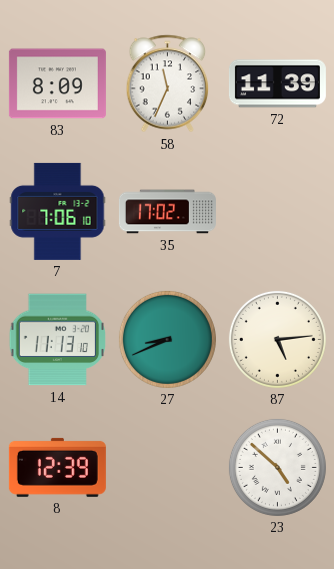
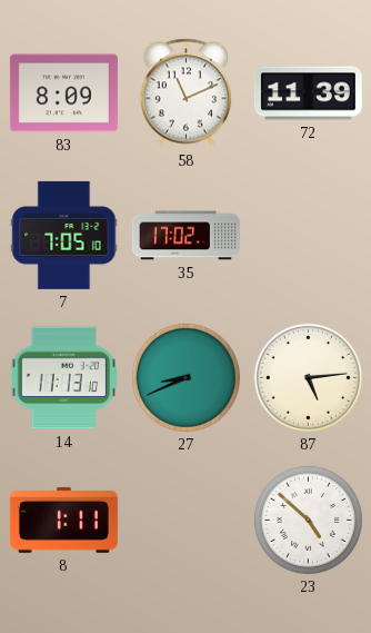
58: 11:34 -> 11:11
7: 7:06 -> 7:05
8: 12:39 -> 1:11
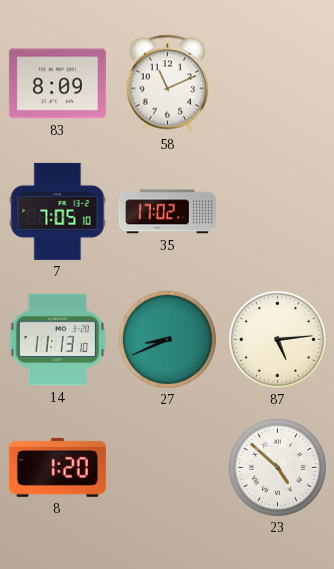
72: 11:39 -> none
8: 1:11 -> 1:20
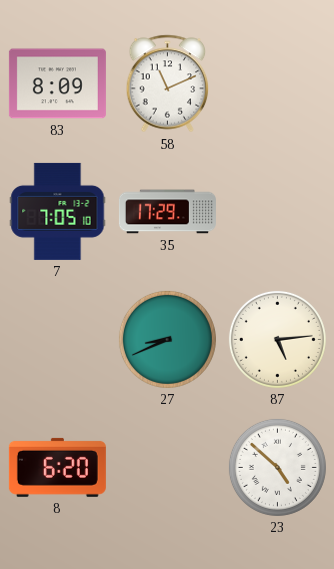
35: 17:02 -> 17:29
14: 11:13 -> none
8: 1:20 -> 6:20
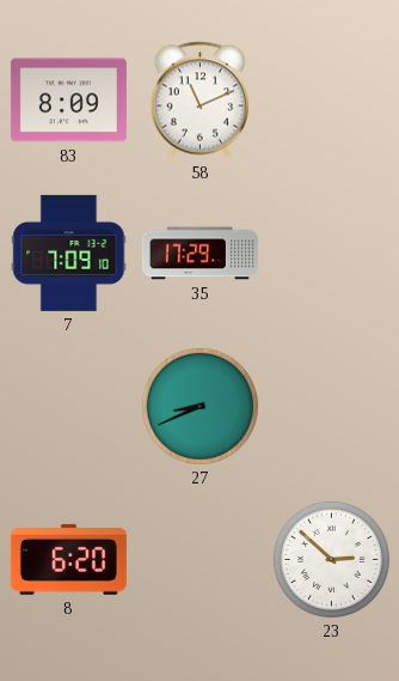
7: 7:05 -> 7:09
87: 5:14 -> none
23: 4:52 -> 2:52
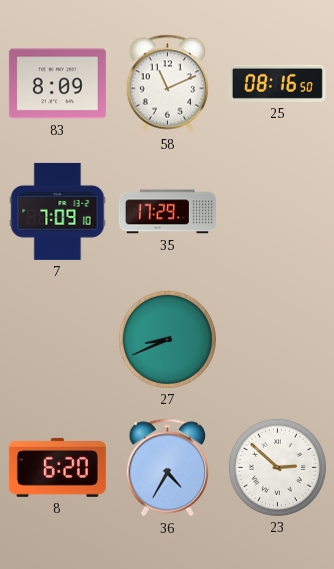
25: none -> 08:16
36: none -> 4:35
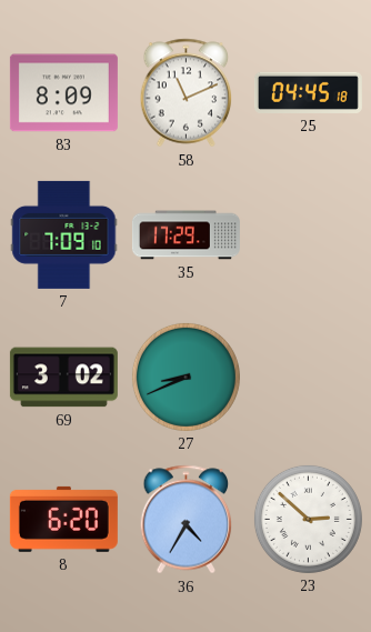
25: 08:16 -> 04:45
69: none -> 3:02
